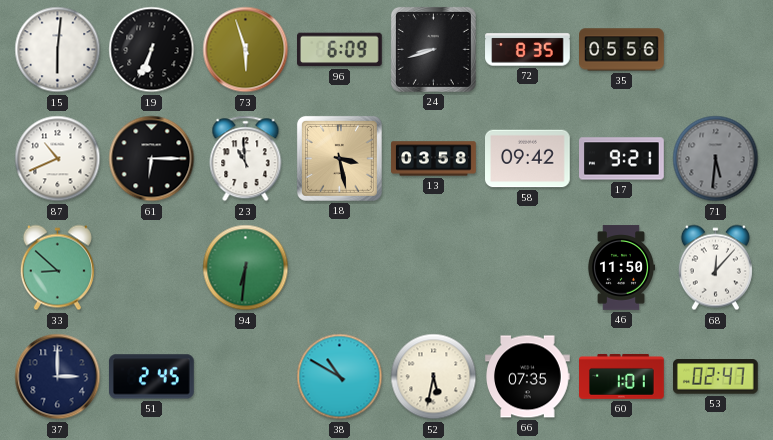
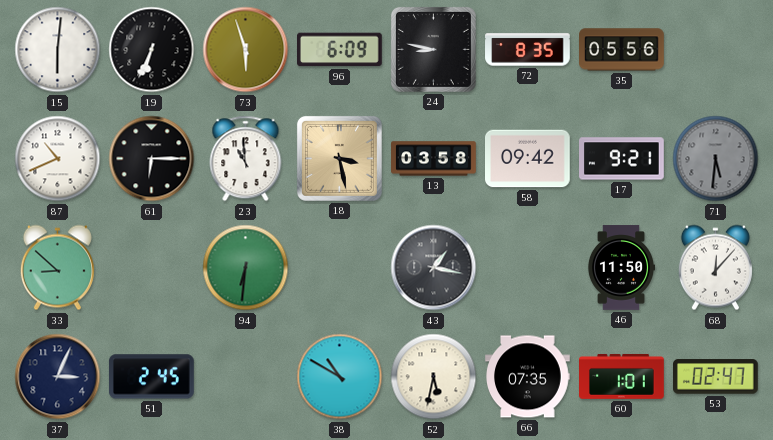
24: 8:42 -> 8:47
43: none -> 1:17
37: 3:00 -> 3:04
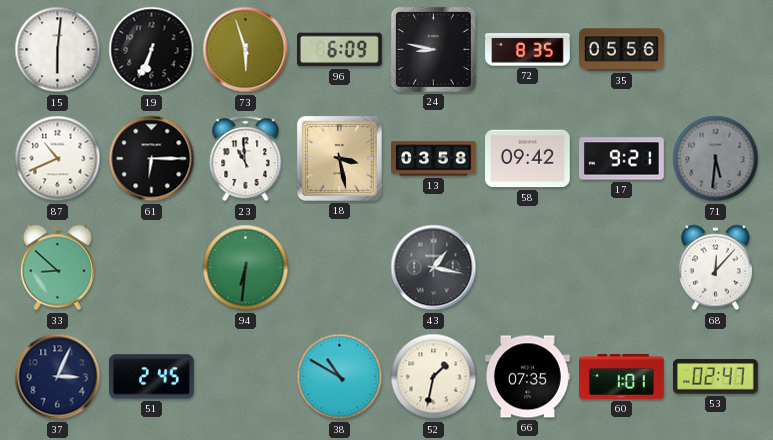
46: 11:50 -> none
52: 5:32 -> 1:32
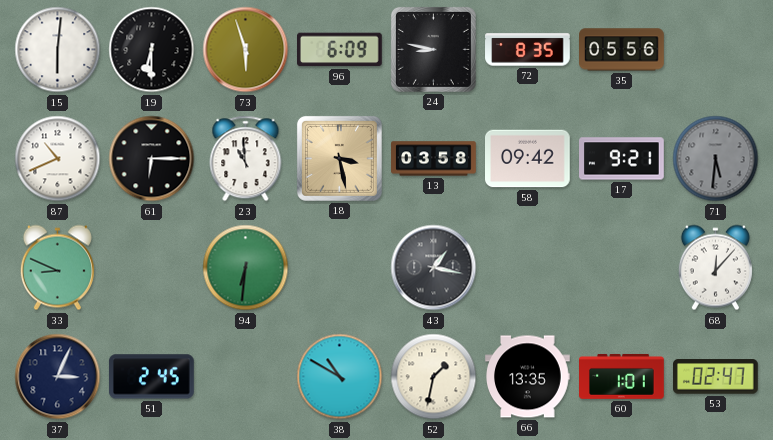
19: 6:34 -> 6:30
33: 8:52 -> 8:49
66: 07:35 -> 13:35
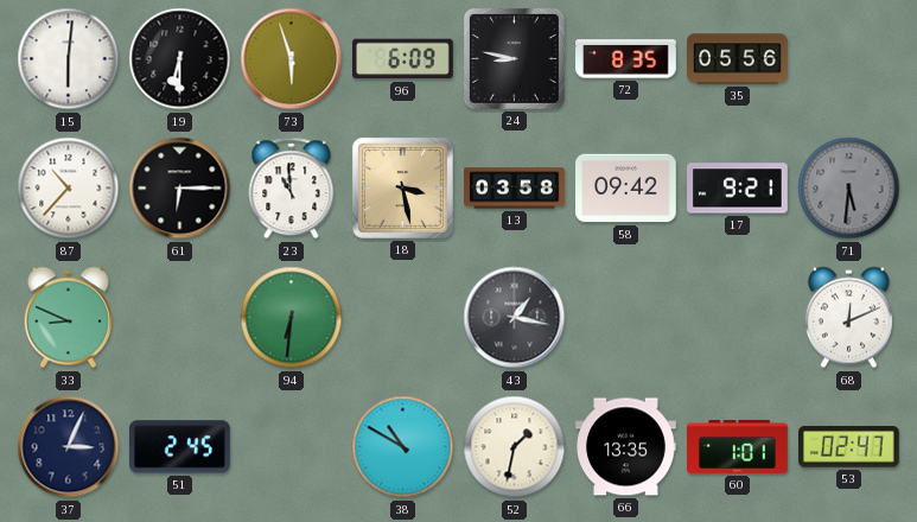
87: 10:41 -> 10:37
68: 12:07 -> 12:11
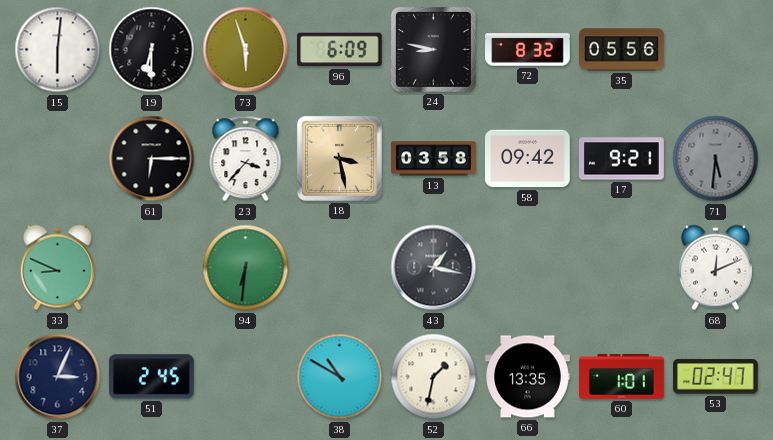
72: 8:35 -> 8:32
87: 10:37 -> none
23: 10:59 -> 3:37
